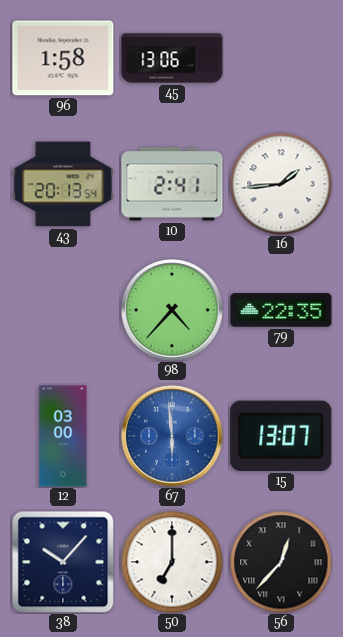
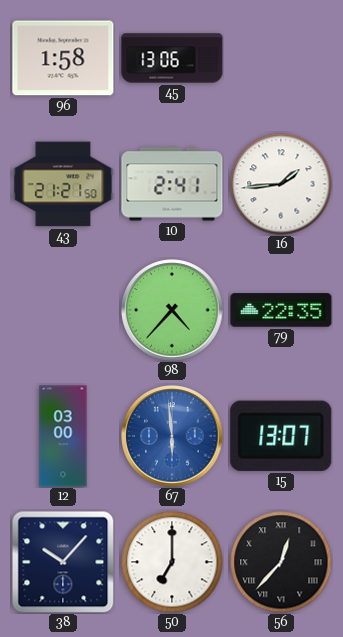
43: 20:13 -> 21:21
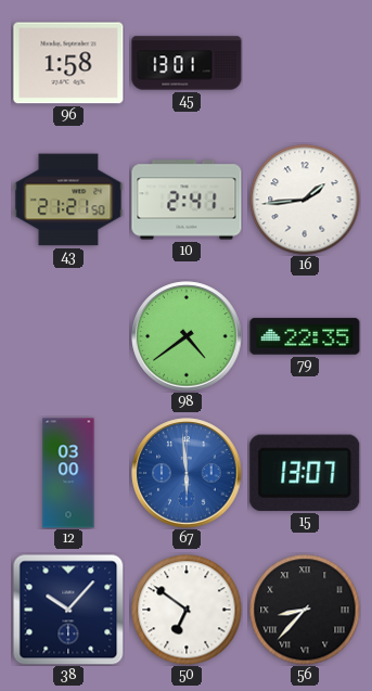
45: 13:06 -> 13:01
98: 4:37 -> 4:39
50: 7:00 -> 6:51
56: 12:37 -> 8:37
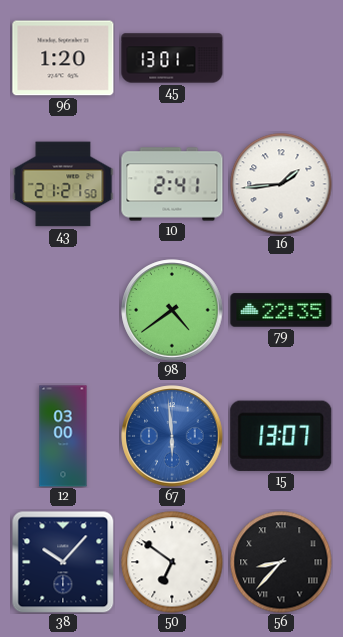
96: 1:58 -> 1:20
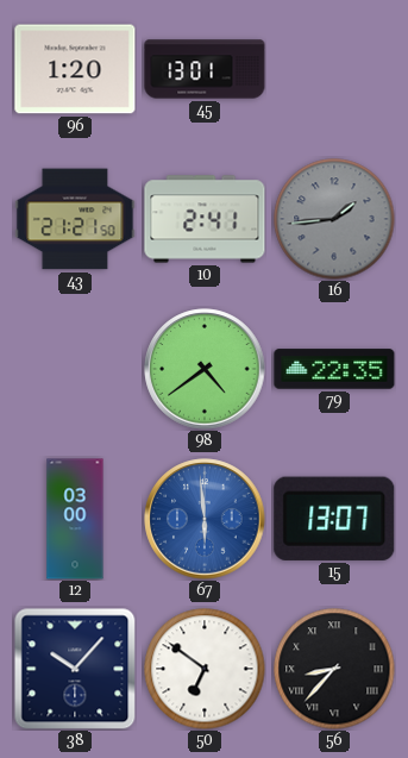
16 dial: white -> grey
